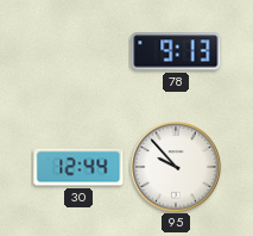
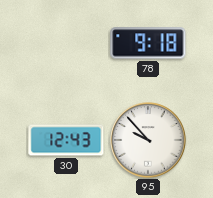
78: 9:13 -> 9:18
30: 12:44 -> 12:43
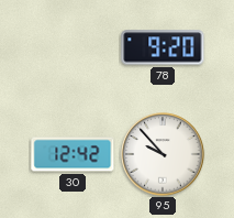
78: 9:18 -> 9:20
30: 12:43 -> 12:42
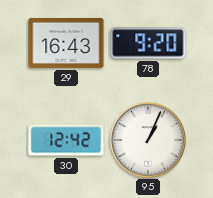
29: none -> 16:43
95: 9:53 -> 1:04
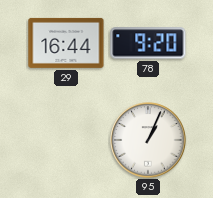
29: 16:43 -> 16:44
30: 12:42 -> none
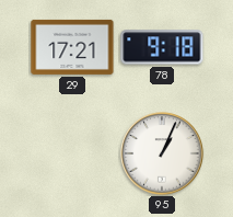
29: 16:44 -> 17:21
78: 9:20 -> 9:18
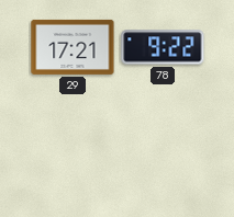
78: 9:18 -> 9:22
95: 1:04 -> none
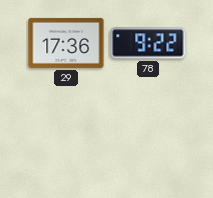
29: 17:21 -> 17:36
